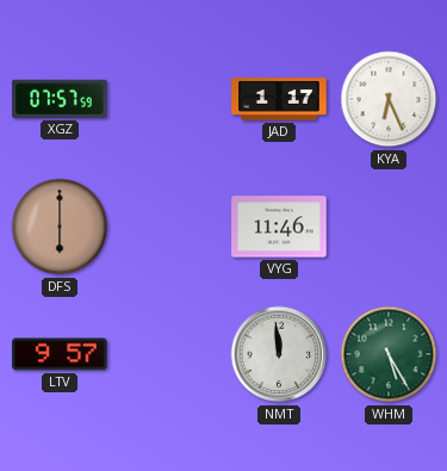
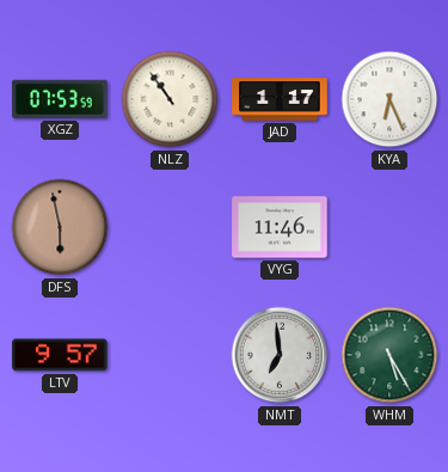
XGZ: 07:57 -> 07:53
NLZ: none -> 10:54
DFS: 6:00 -> 5:58
NMT: 11:59 -> 6:59
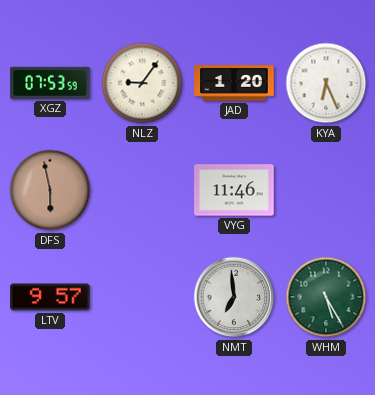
NLZ: 10:54 -> 9:06
JAD: 1:17 -> 1:20
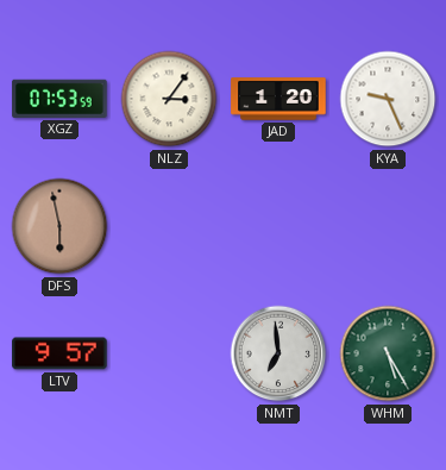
NLZ: 9:06 -> 3:06
KYA: 6:26 -> 9:26
VYG: 11:46 -> none
